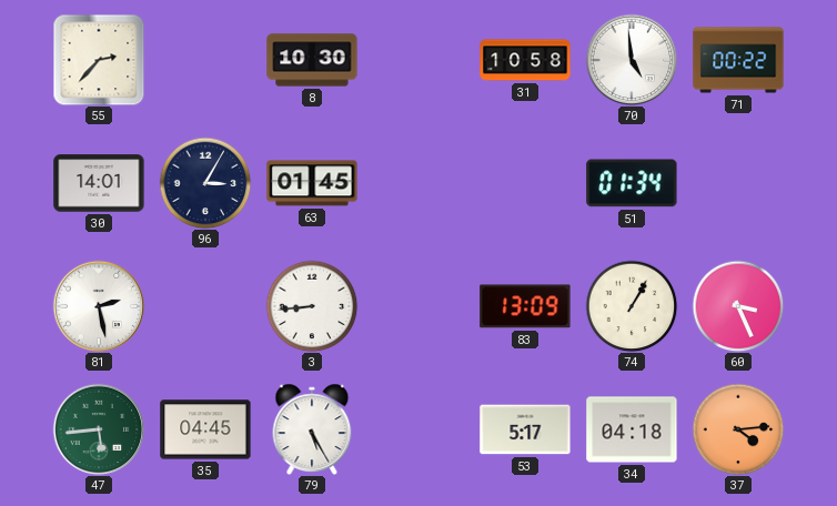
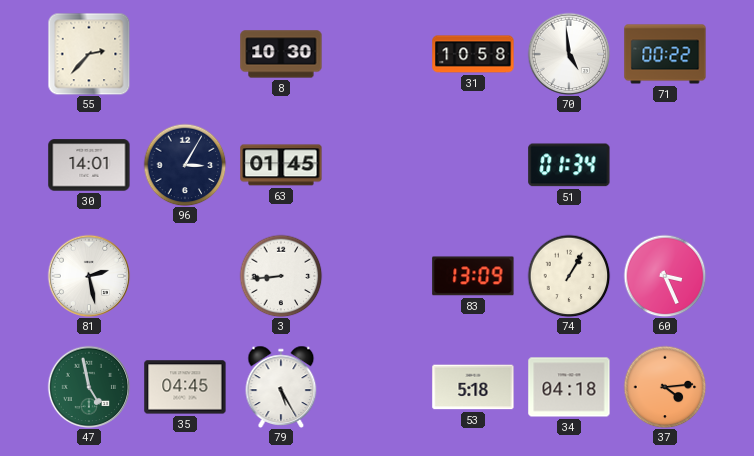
47: 5:44 -> 4:58
53: 5:17 -> 5:18
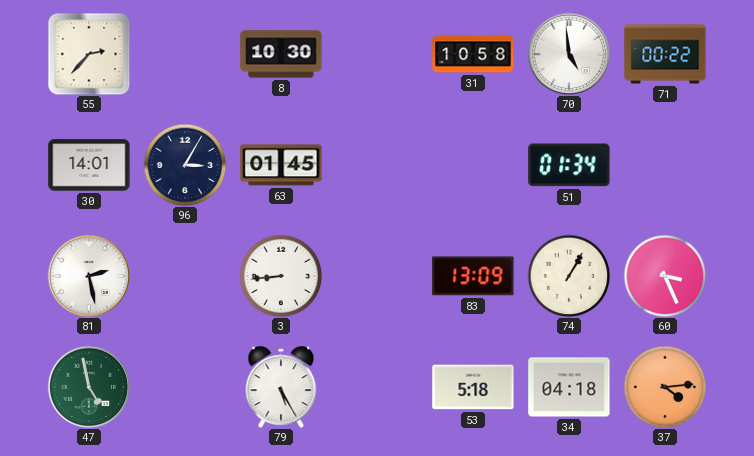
35: 04:45 -> none
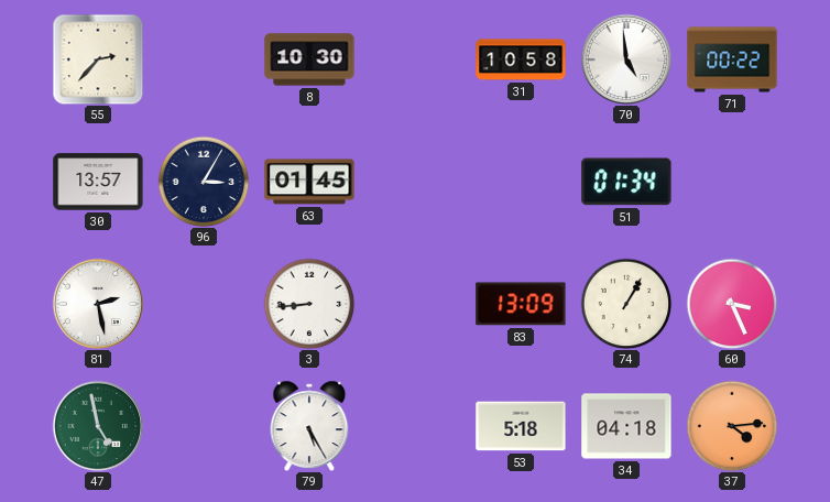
30: 14:01 -> 13:57
